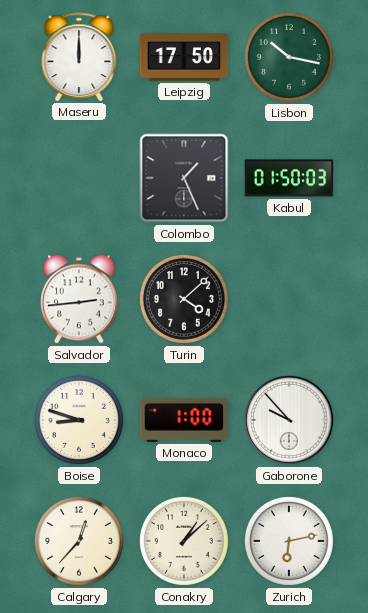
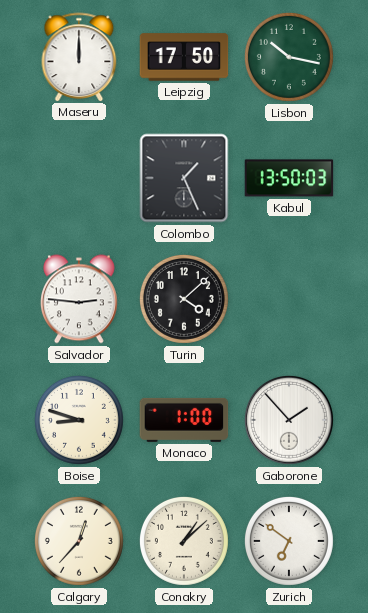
Kabul: 01:50 -> 13:50
Salvador: 2:44 -> 2:46
Gaborone: 9:53 -> 1:53
Zurich: 6:13 -> 6:51
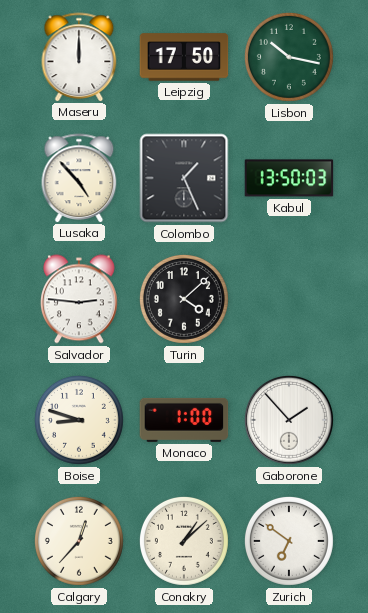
Lusaka: none -> 4:53
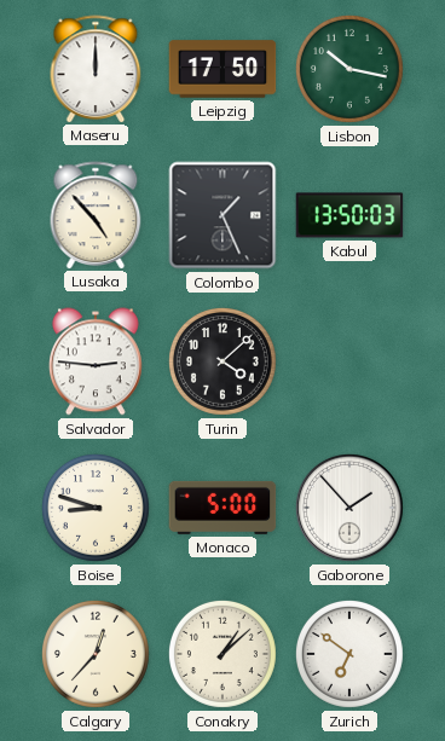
Monaco: 1:00 -> 5:00
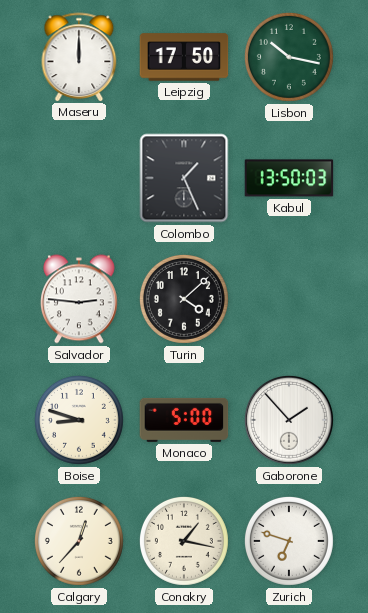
Lusaka: 4:53 -> none
Conakry: 1:08 -> 1:17
Zurich: 6:51 -> 6:48
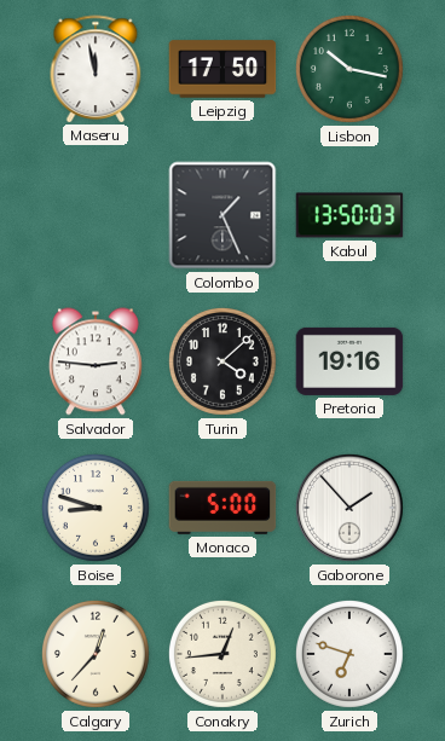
Maseru: 12:00 -> 11:58
Pretoria: none -> 19:16
Conakry: 1:17 -> 12:44
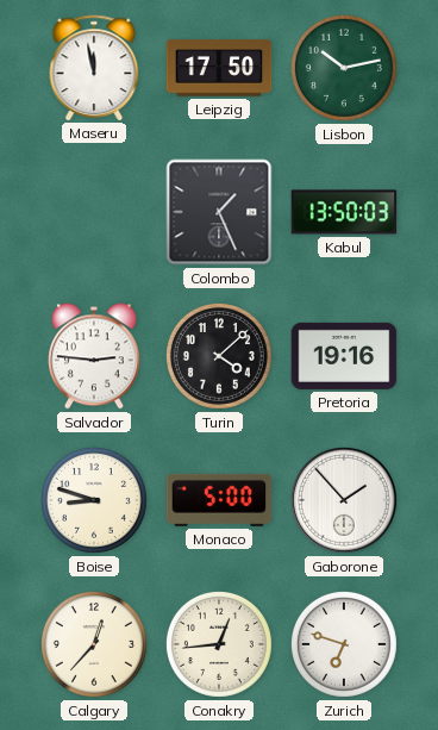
Lisbon: 10:17 -> 10:13
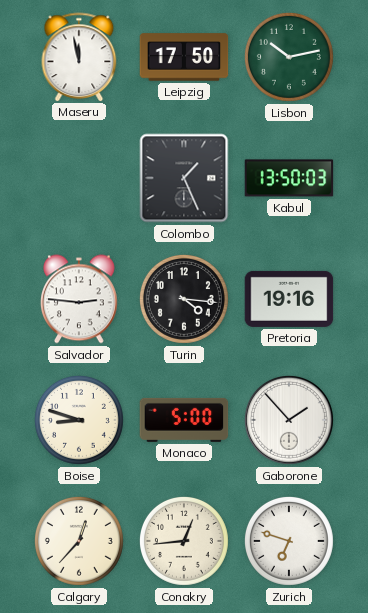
Turin: 4:08 -> 4:16
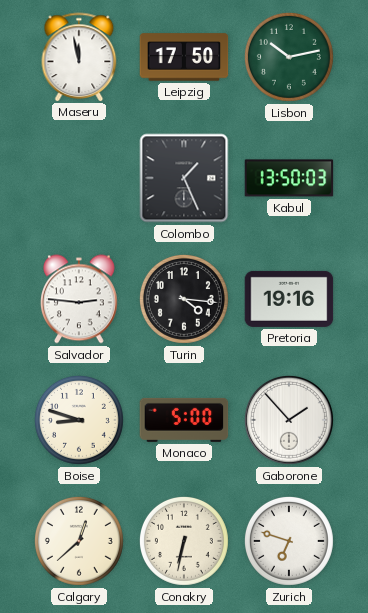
Calgary: 12:37 -> 12:38
Conakry: 12:44 -> 6:32
